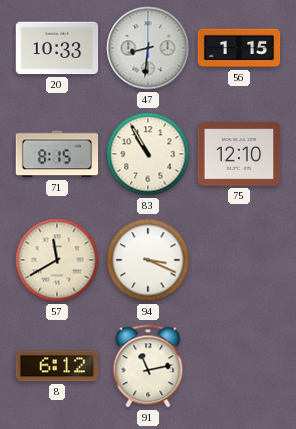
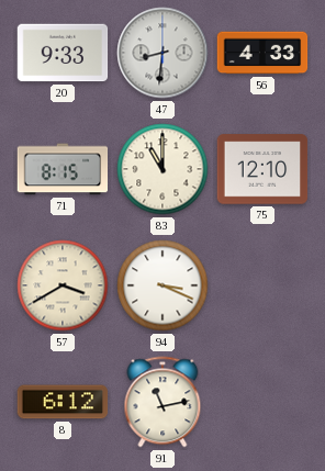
20: 10:33 -> 9:33
56: 1:15 -> 4:33
83: 10:55 -> 11:00
57: 11:40 -> 3:40
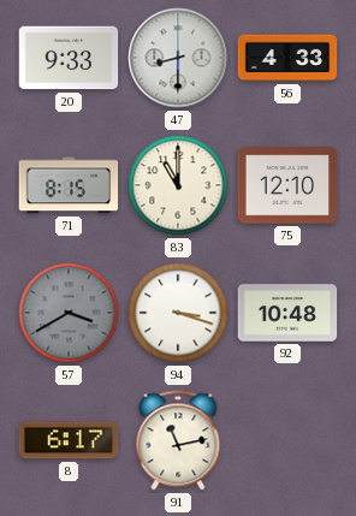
47: 8:31 -> 8:30
57 dial: cream -> grey
94: 3:19 -> 3:18
92: none -> 10:48
8: 6:12 -> 6:17
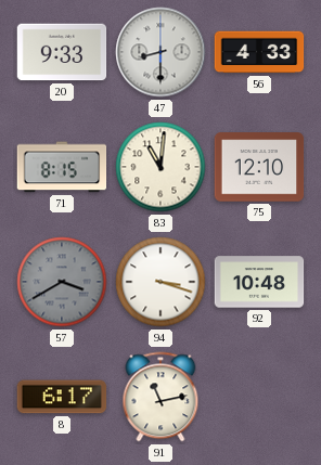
83: 11:00 -> 11:01
